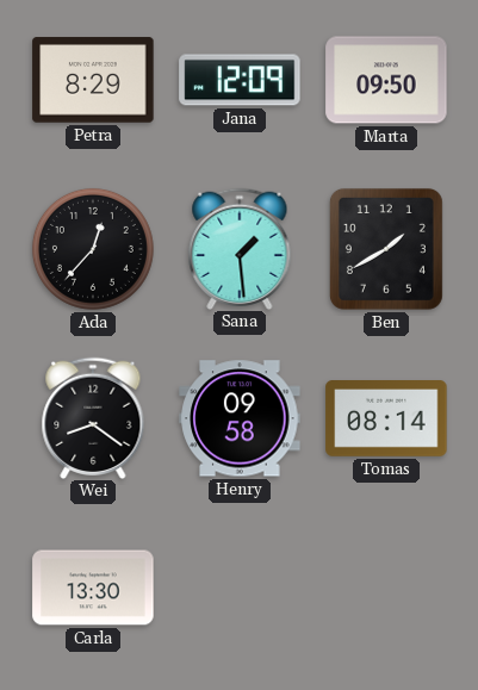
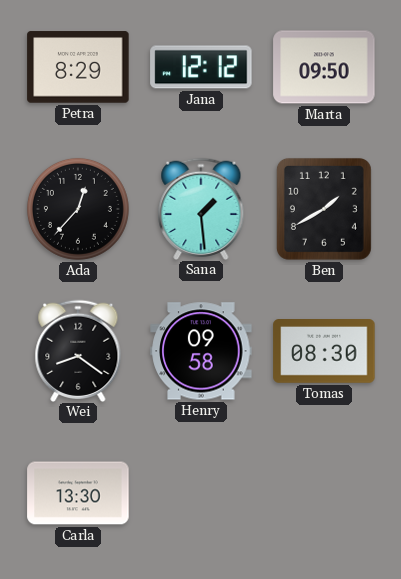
Jana: 12:09 -> 12:12
Tomas: 08:14 -> 08:30
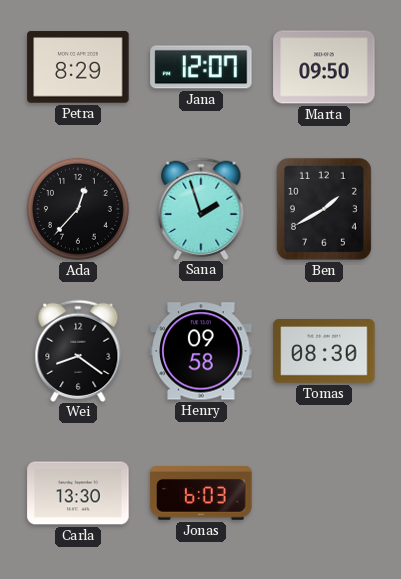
Jana: 12:12 -> 12:07
Sana: 1:29 -> 1:57
Jonas: none -> 6:03
